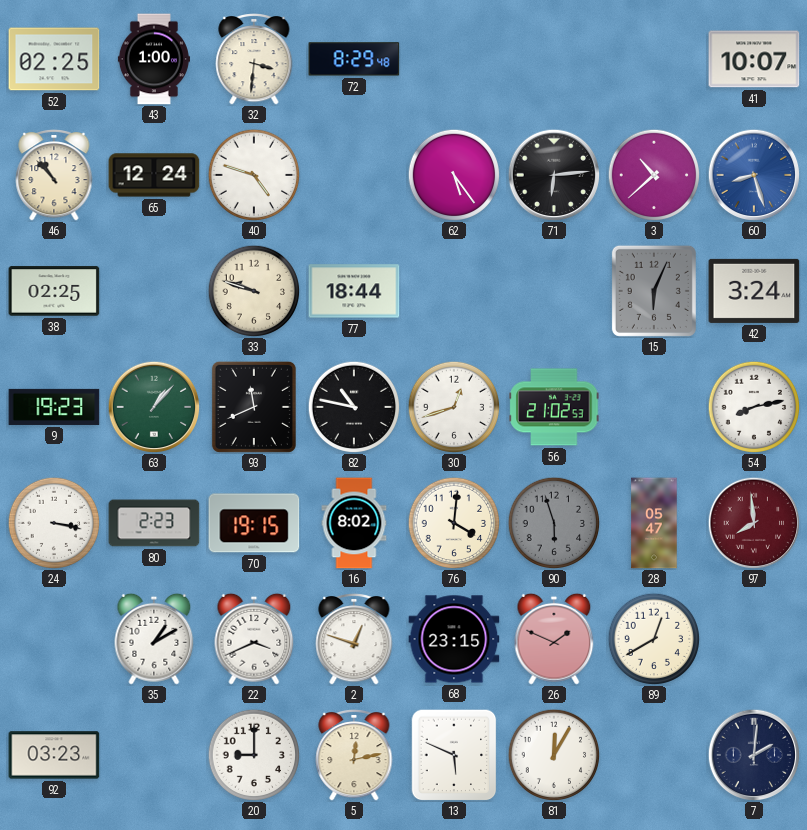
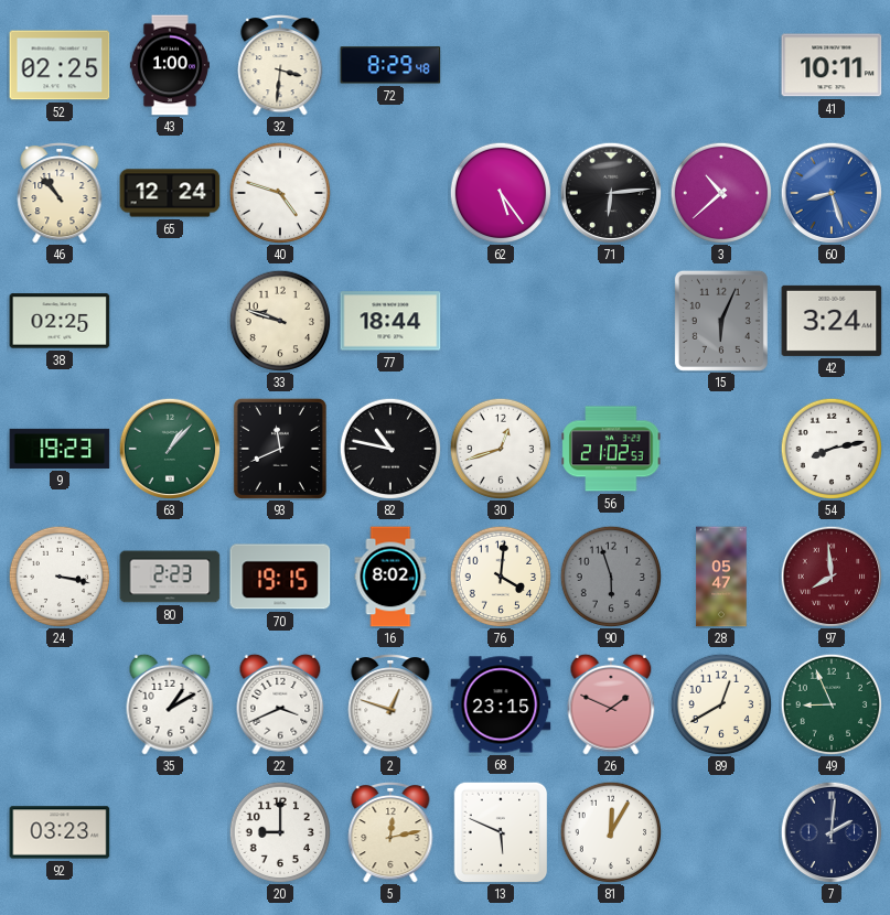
41: 10:07 -> 10:11
49: none -> 8:56
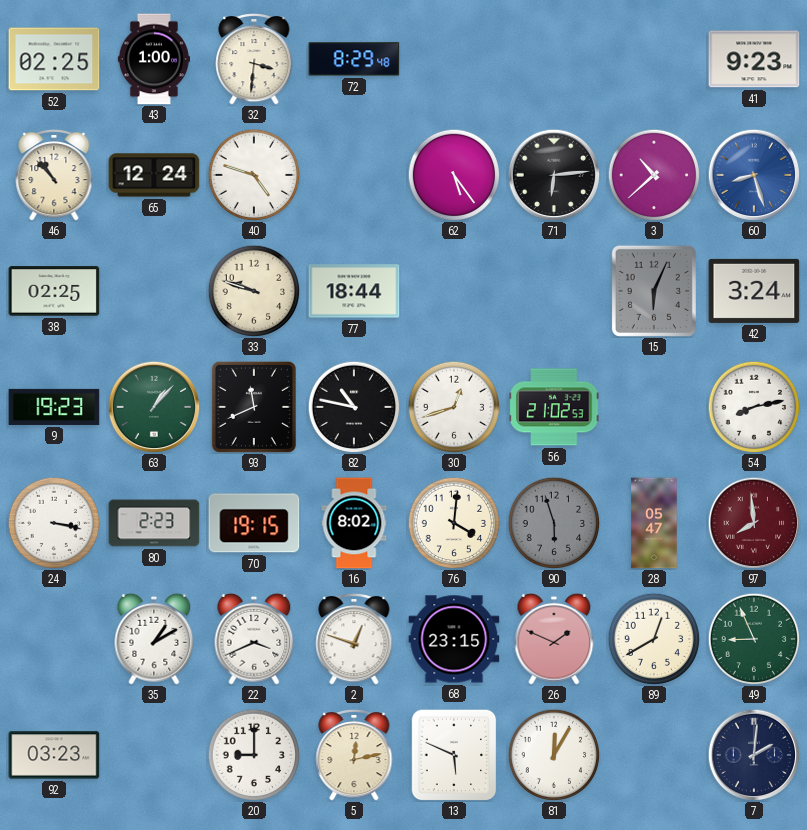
41: 10:11 -> 9:23
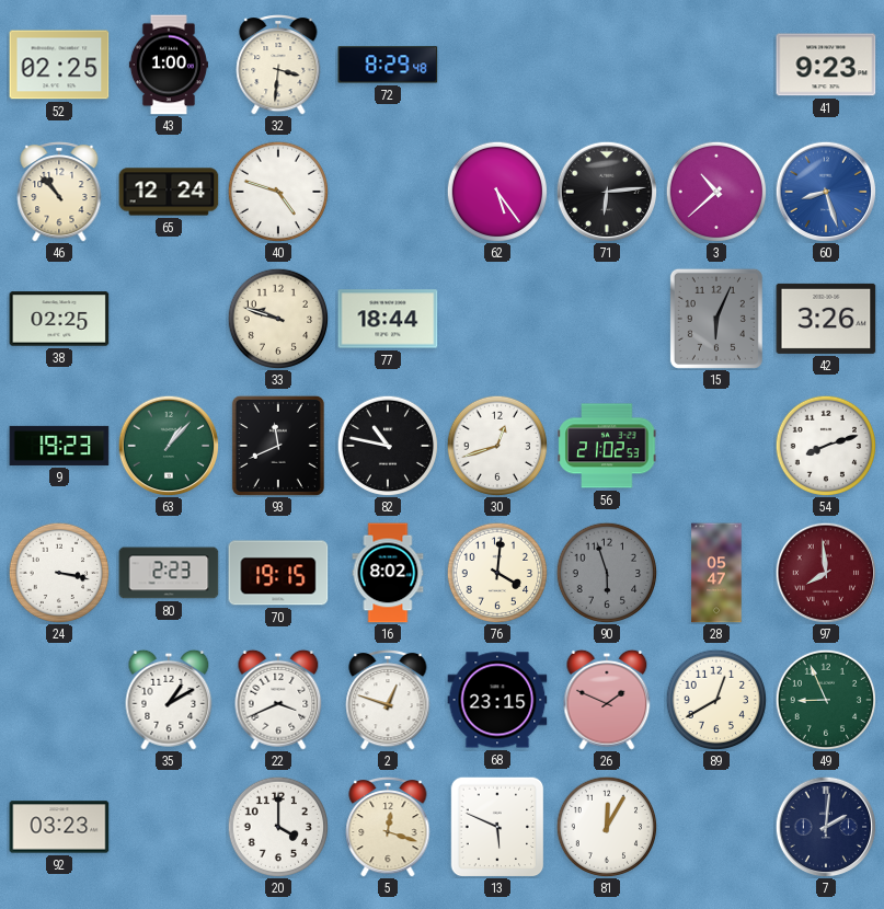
42: 3:24 -> 3:26
54: 8:13 -> 8:12
20: 9:00 -> 4:00
5: 12:13 -> 12:18
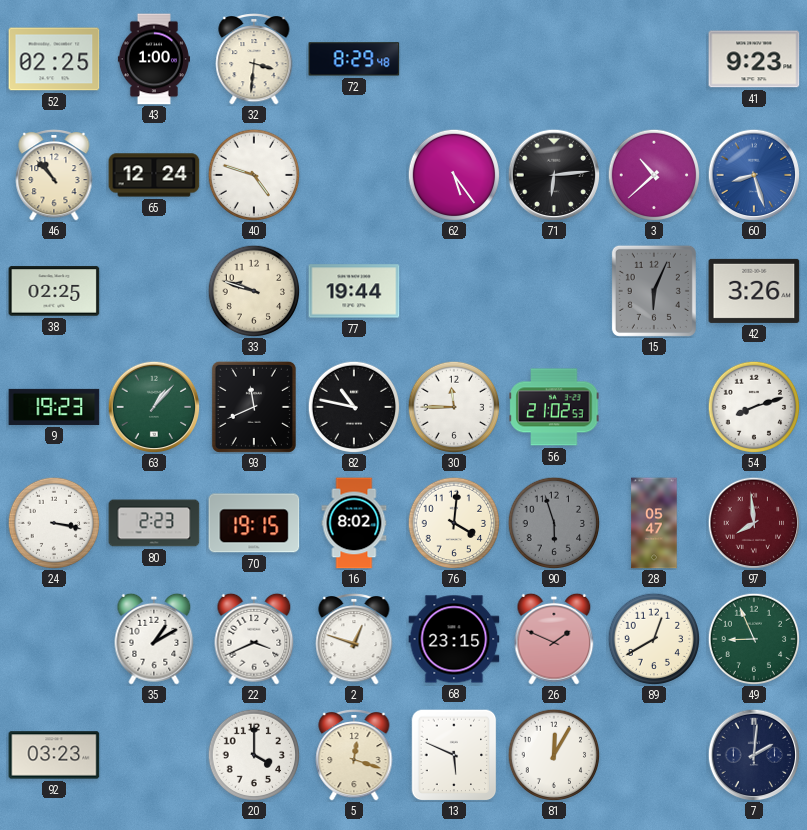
77: 18:44 -> 19:44
30: 12:42 -> 11:45
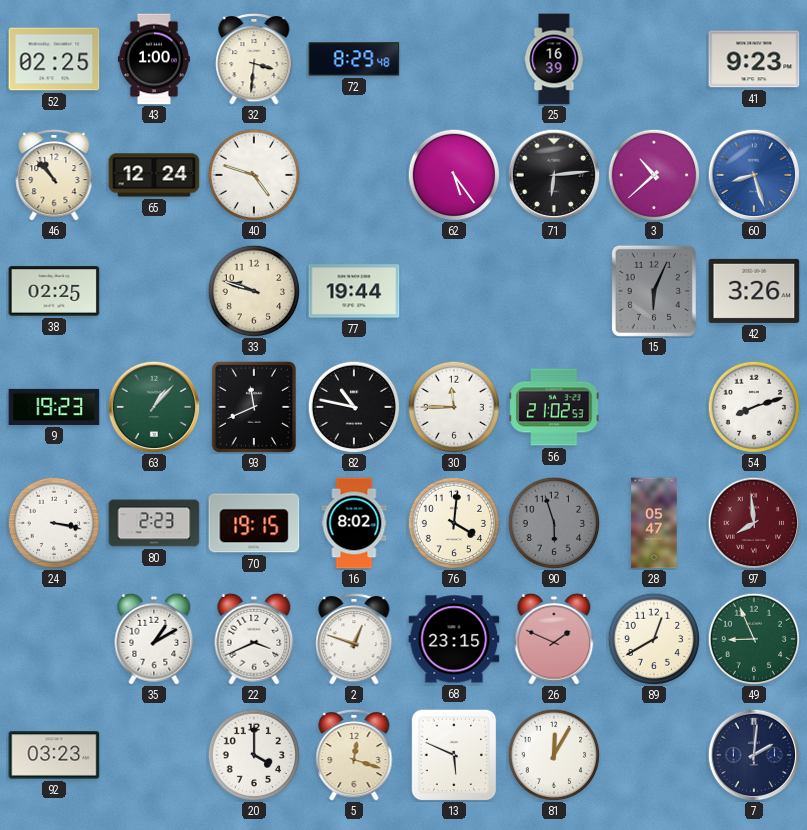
25: none -> 16:39
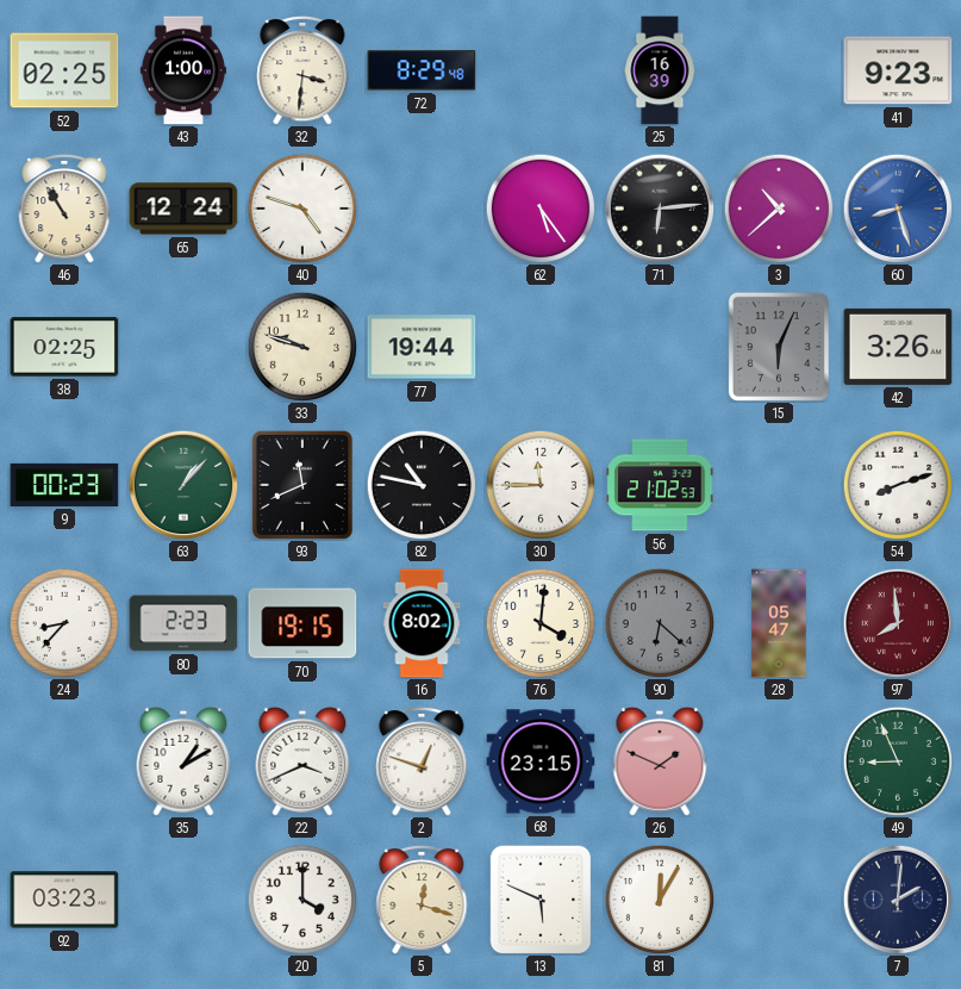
46: 10:53 -> 10:55
9: 19:23 -> 00:23
24: 3:17 -> 8:37
90: 5:57 -> 6:22
89: 12:40 -> none
